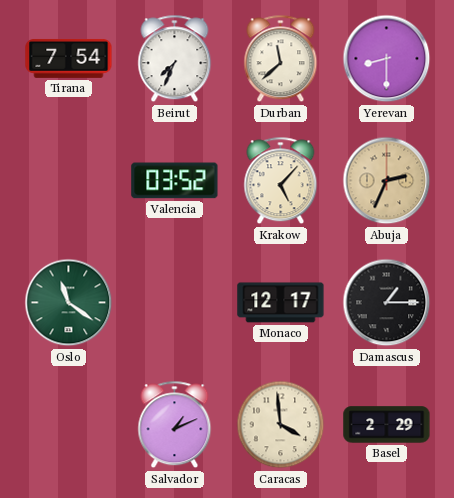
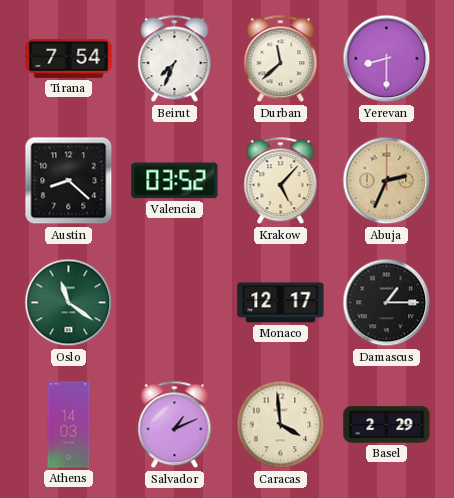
Austin: none -> 8:22
Athens: none -> 14:03
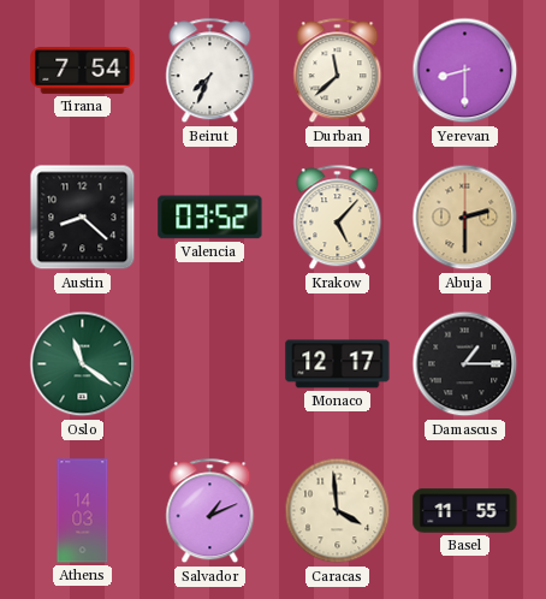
Abuja: 2:34 -> 2:30
Basel: 2:29 -> 11:55
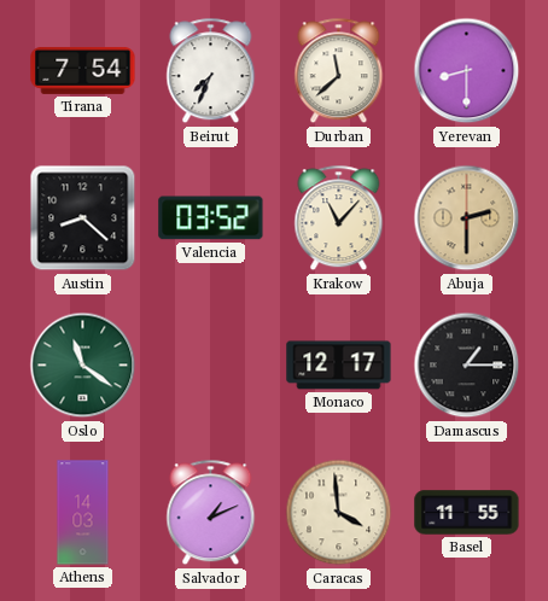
Krakow: 5:07 -> 11:07
